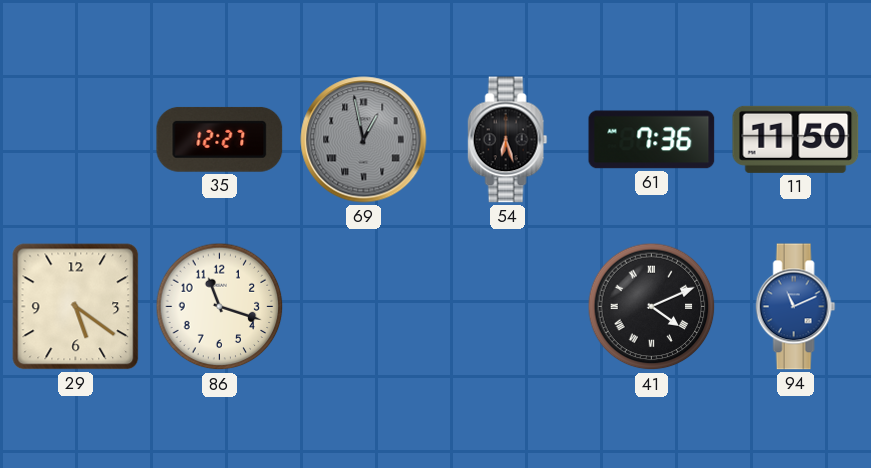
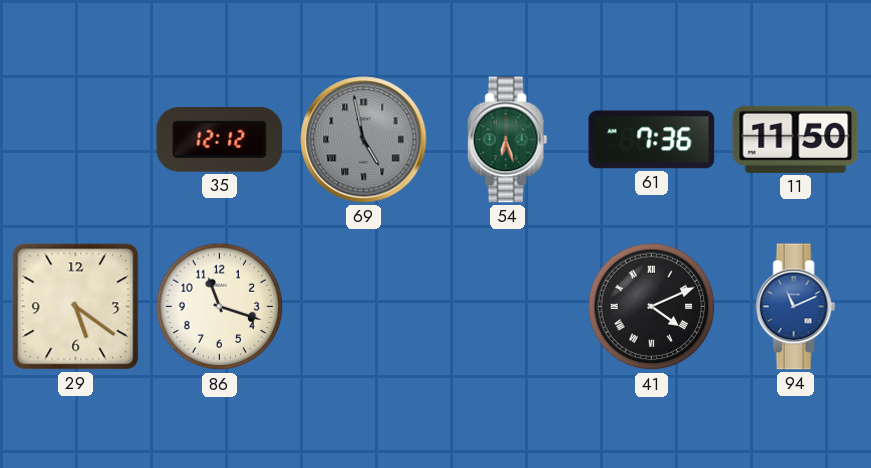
35: 12:27 -> 12:12
69: 12:58 -> 4:58
54 dial: black -> green
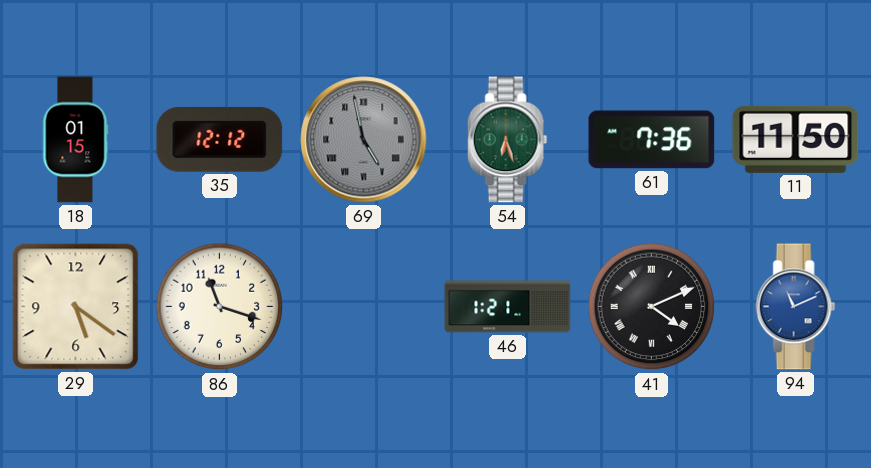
18: none -> 01:15
46: none -> 1:21
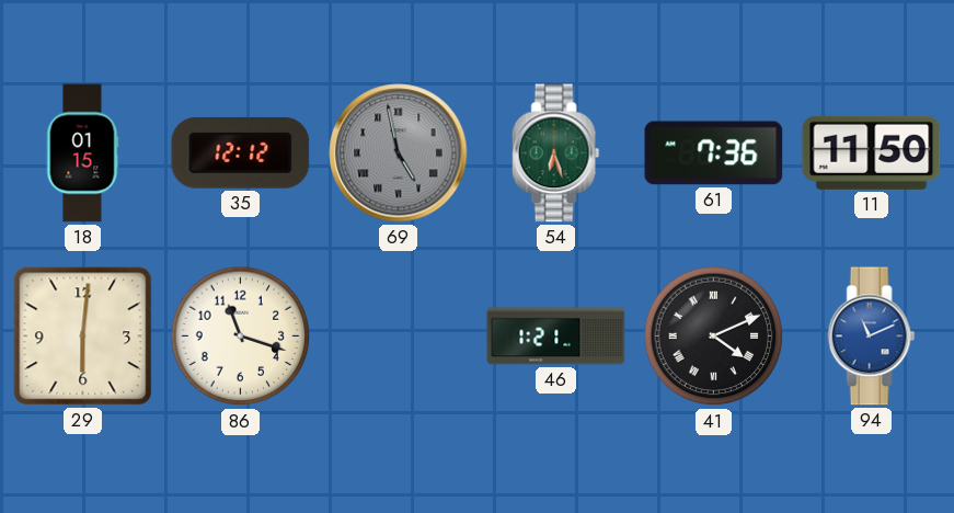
29: 5:21 -> 6:01
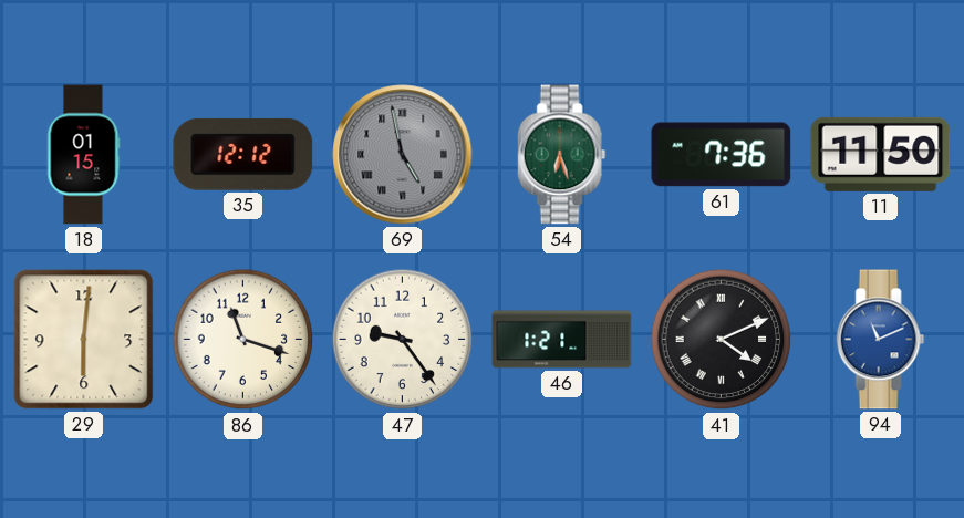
47: none -> 9:24
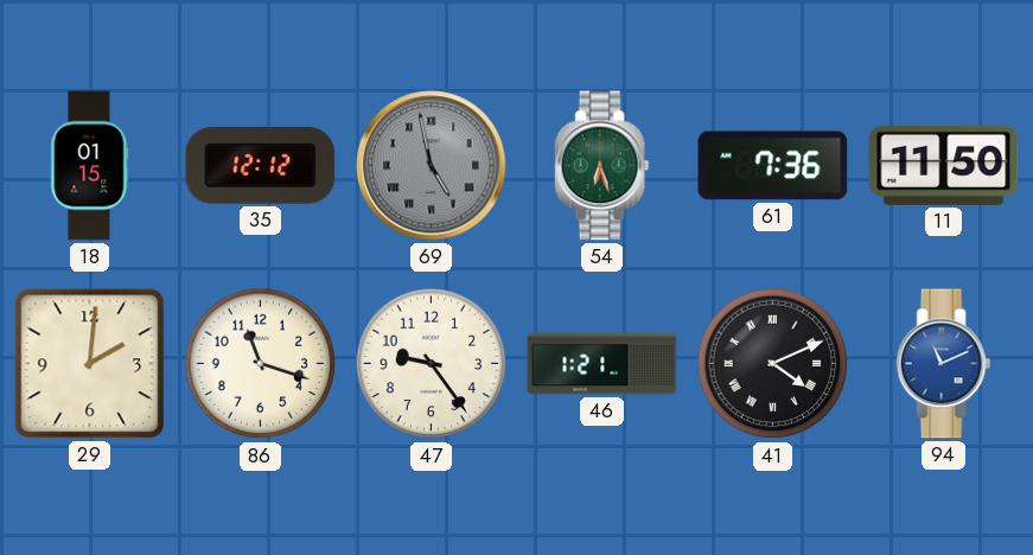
29: 6:01 -> 2:01
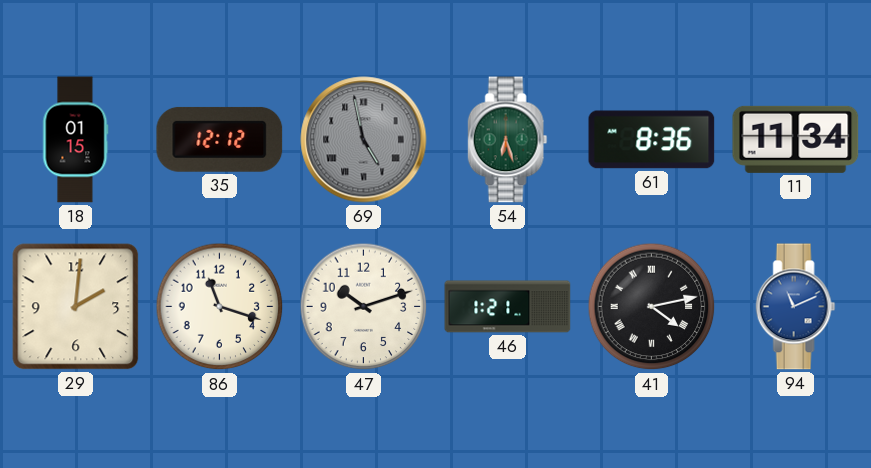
61: 7:36 -> 8:36
11: 11:50 -> 11:34
47: 9:24 -> 10:12
41: 4:11 -> 4:13
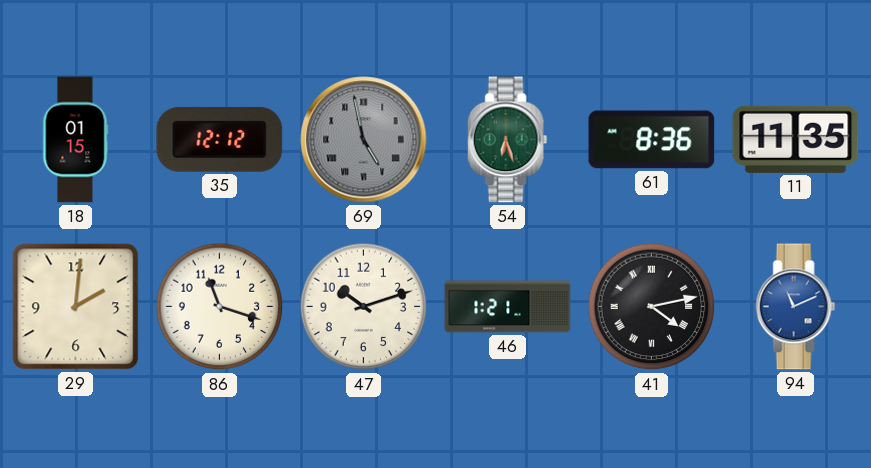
11: 11:34 -> 11:35
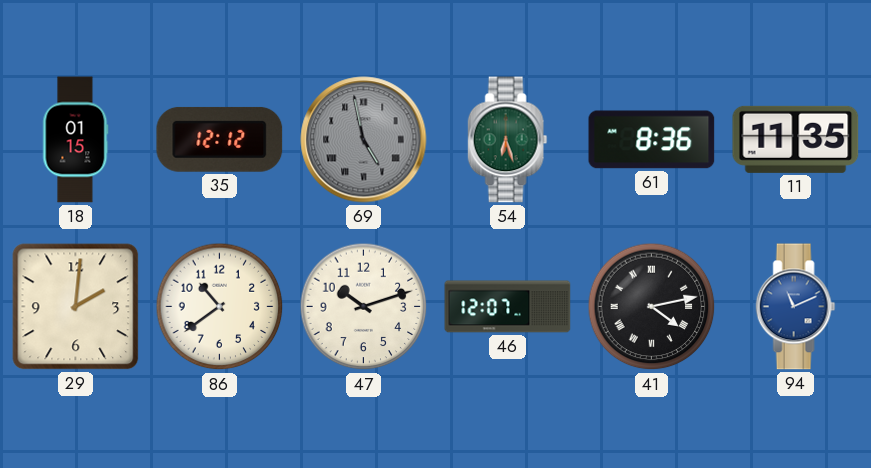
86: 11:18 -> 10:39
46: 1:21 -> 12:07
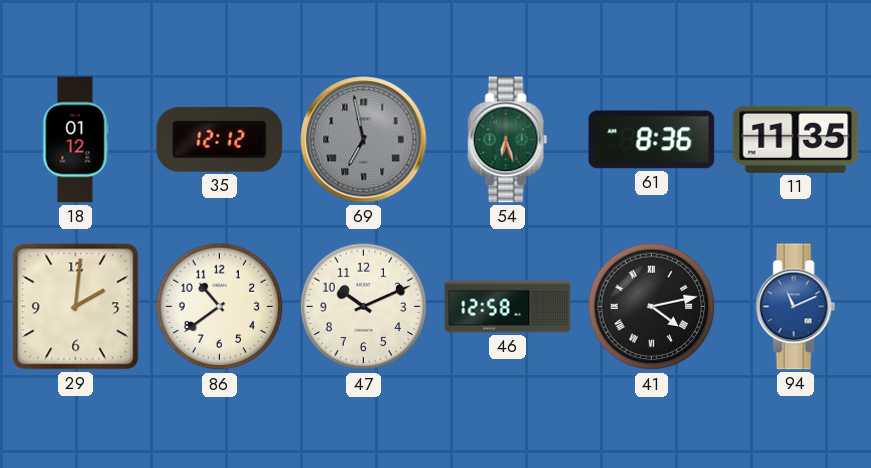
18: 01:15 -> 01:12
69: 4:58 -> 6:58
47: 10:12 -> 10:11
46: 12:07 -> 12:58
